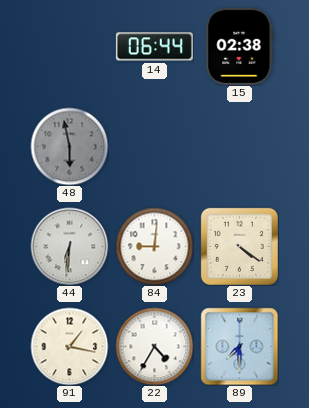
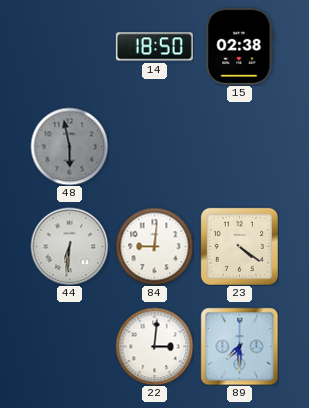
14: 06:44 -> 18:50
91: 1:17 -> none
22: 4:35 -> 3:01
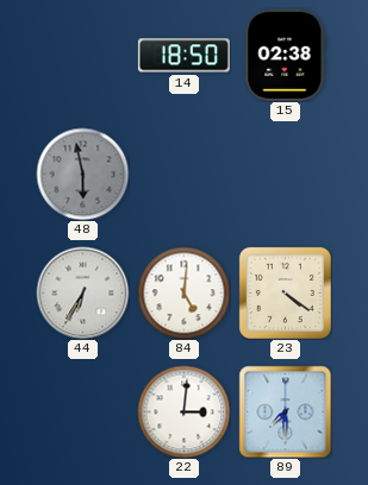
44: 6:31 -> 6:35
84: 9:01 -> 5:01
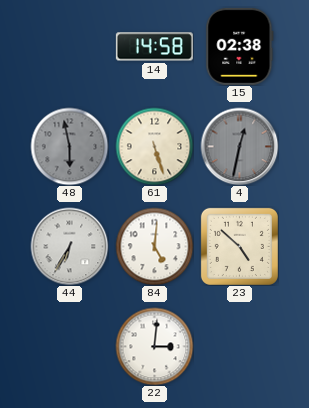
14: 18:50 -> 14:58
61: none -> 5:27
4: none -> 12:32
23: 4:21 -> 4:52
89: 7:30 -> none
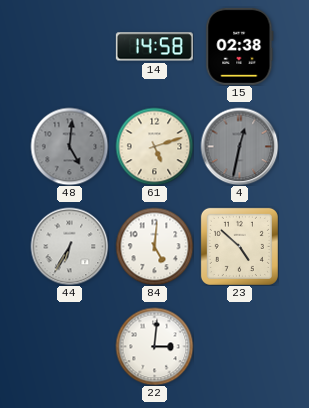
48: 5:58 -> 5:01
61: 5:27 -> 5:12
